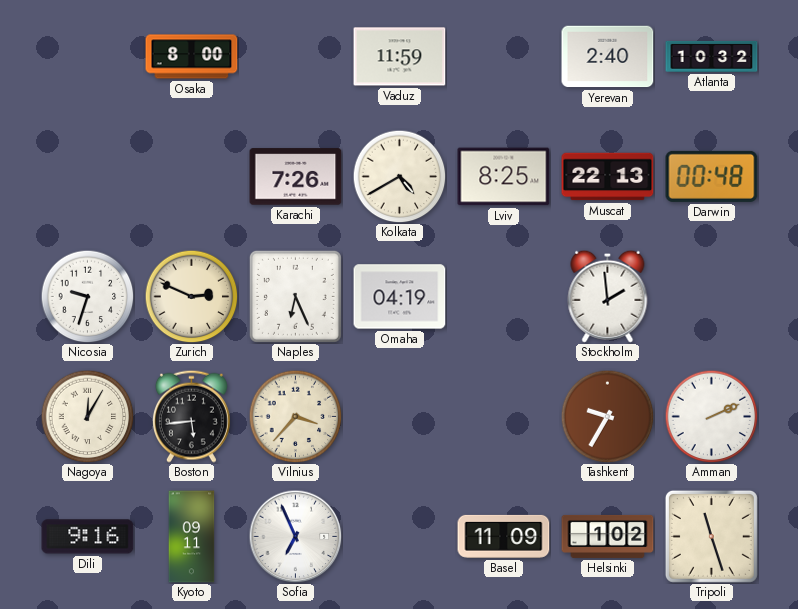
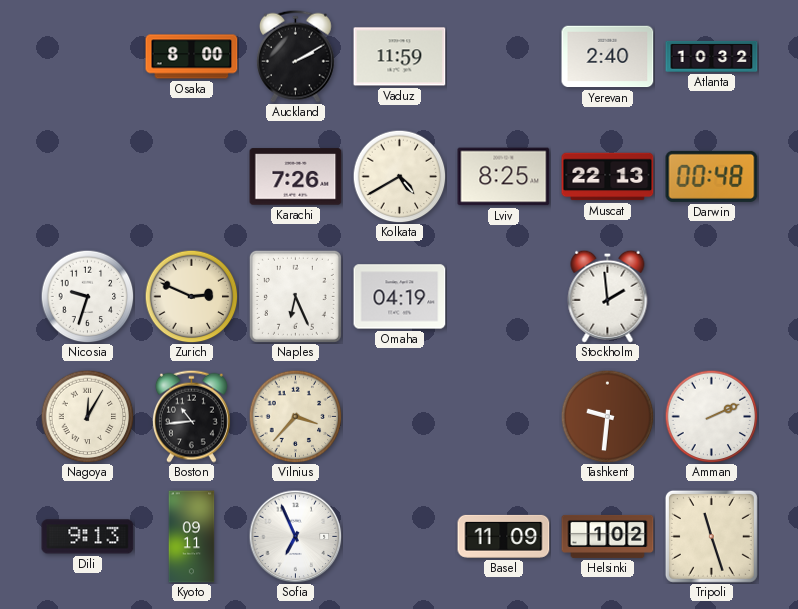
Auckland: none -> 2:10
Boston: 5:44 -> 10:44
Tashkent: 9:35 -> 9:31
Dili: 9:16 -> 9:13
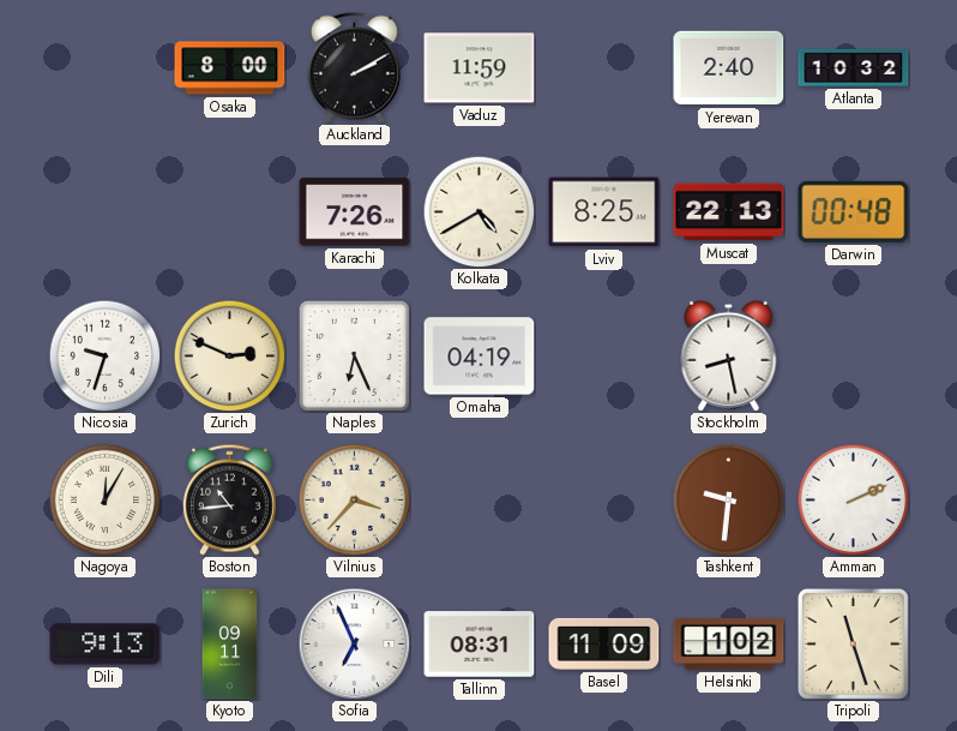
Stockholm: 1:59 -> 8:28
Tallinn: none -> 08:31
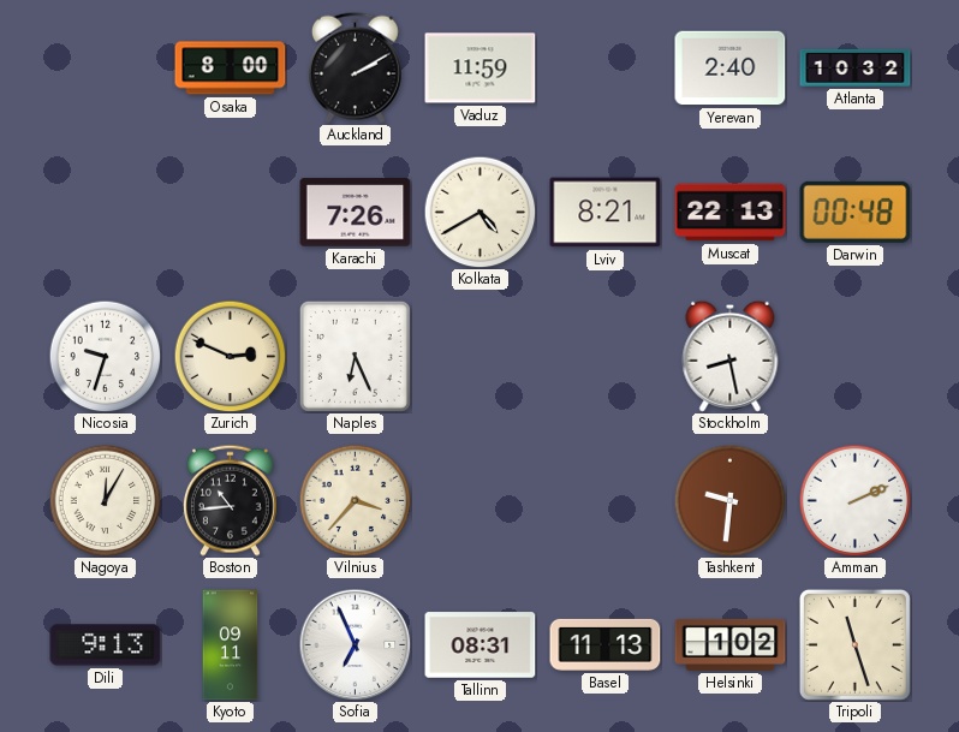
Lviv: 8:25 -> 8:21
Omaha: 04:19 -> none
Basel: 11:09 -> 11:13
